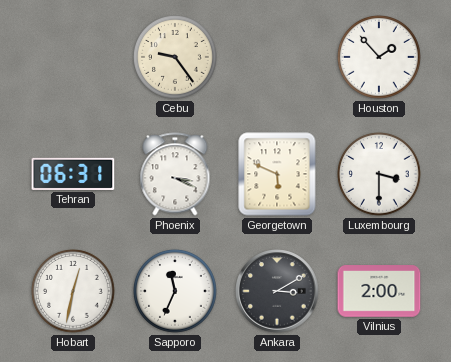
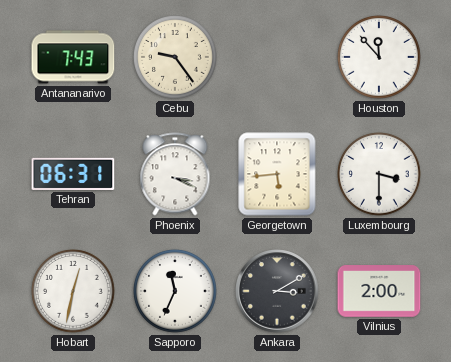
Antananarivo: none -> 7:43
Houston: 1:53 -> 11:53
Georgetown: 5:49 -> 5:44
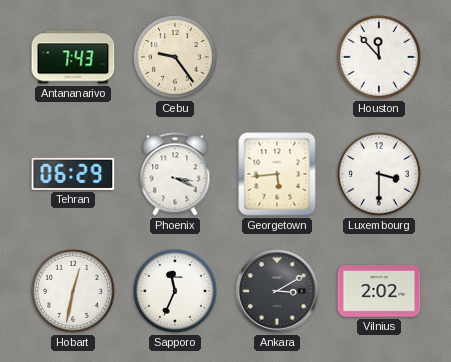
Tehran: 06:31 -> 06:29
Vilnius: 2:00 -> 2:02
